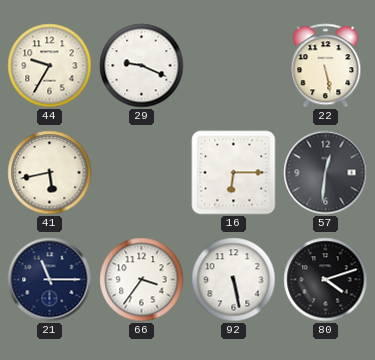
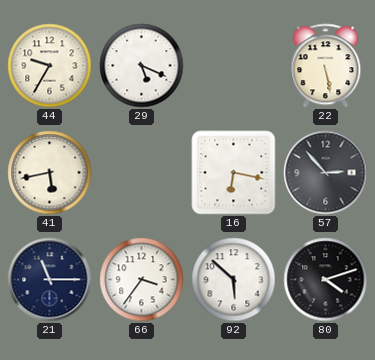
29: 9:19 -> 5:19
16: 6:15 -> 6:17
57: 12:31 -> 2:53
92: 5:28 -> 5:52
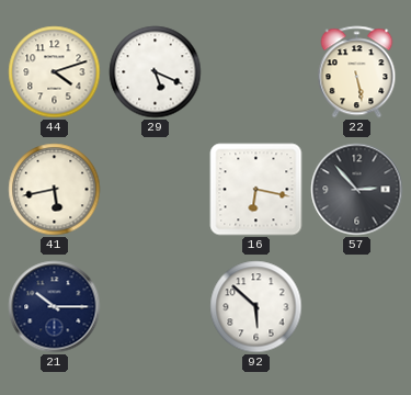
44: 9:35 -> 4:12
21: 11:15 -> 10:15
66: 3:36 -> none
80: 4:12 -> none
